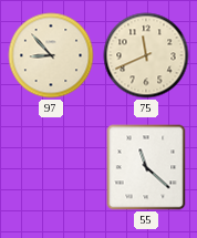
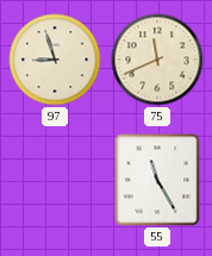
97: 8:53 -> 8:57
55: 11:22 -> 11:25
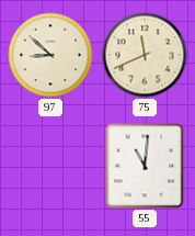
97: 8:57 -> 8:52
55: 11:25 -> 11:01
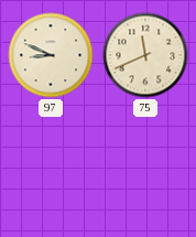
97: 8:52 -> 8:49
55: 11:01 -> none
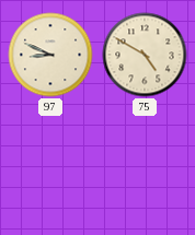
75: 11:41 -> 4:50
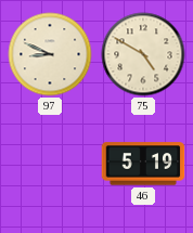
46: none -> 5:19
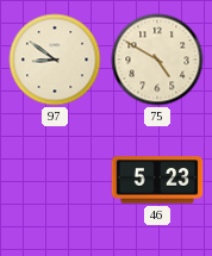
97: 8:49 -> 8:51
46: 5:19 -> 5:23
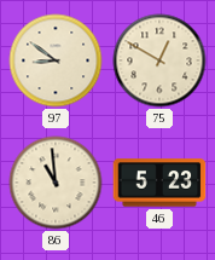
75: 4:50 -> 12:50
86: none -> 10:59
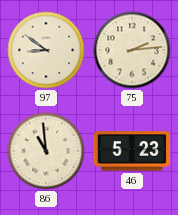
75: 12:50 -> 2:14
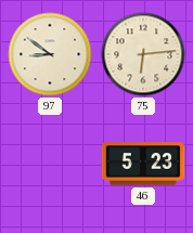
75: 2:14 -> 6:14
86: 10:59 -> none
